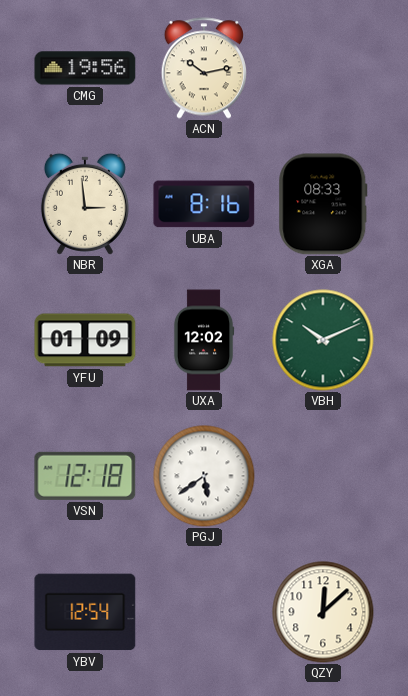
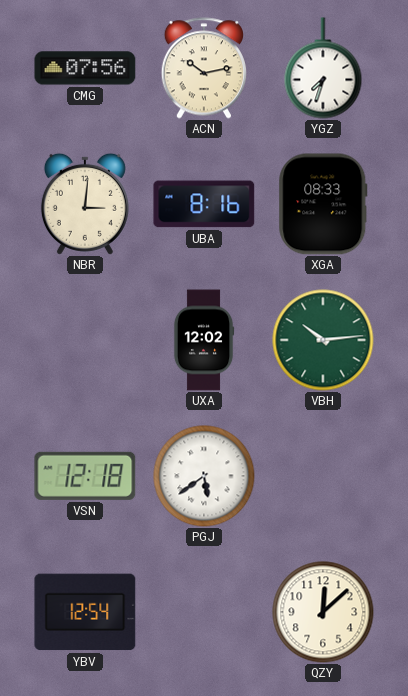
CMG: 19:56 -> 07:56
YGZ: none -> 7:33
NBR: 2:59 -> 3:01
YFU: 01:09 -> none
VBH: 10:11 -> 10:14
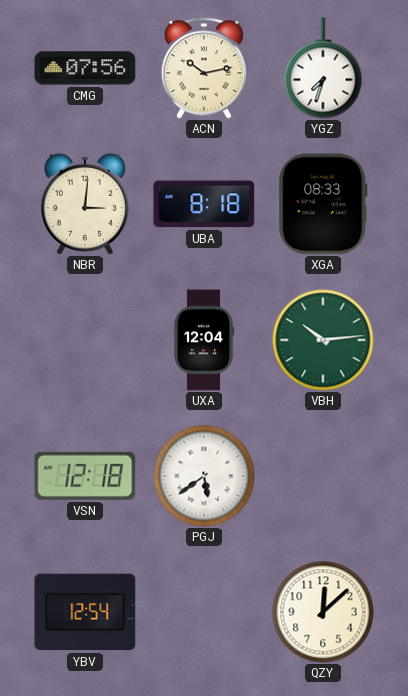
UBA: 8:16 -> 8:18
UXA: 12:02 -> 12:04
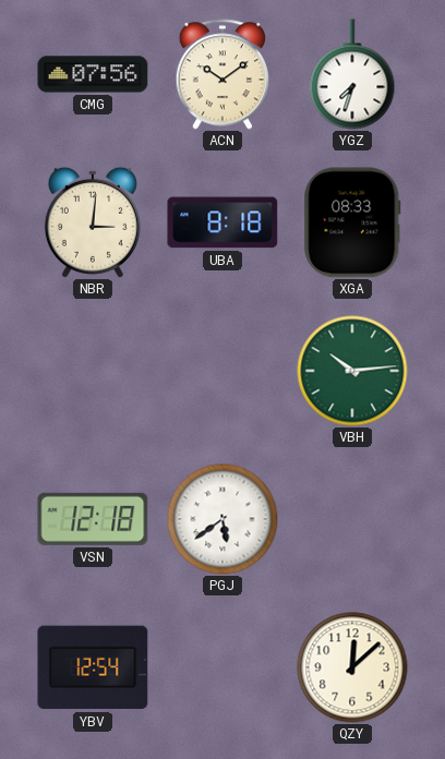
ACN: 10:13 -> 10:09
UXA: 12:04 -> none
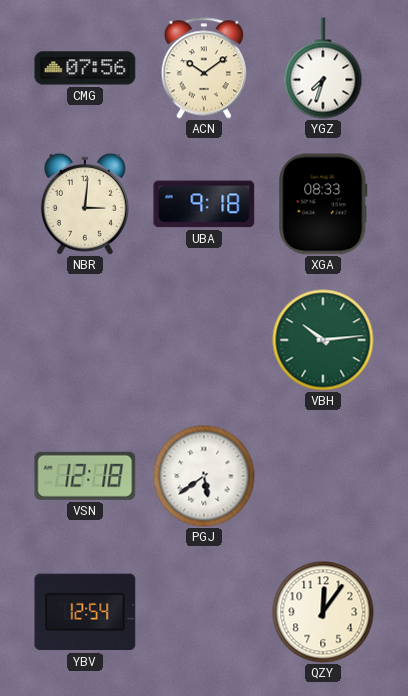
UBA: 8:18 -> 9:18
QZY: 12:08 -> 12:06
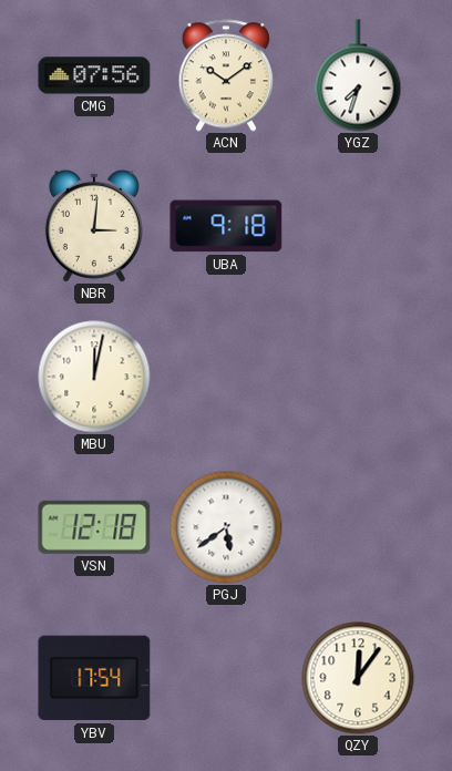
XGA: 08:33 -> none
MBU: none -> 12:02
VBH: 10:14 -> none
YBV: 12:54 -> 17:54
